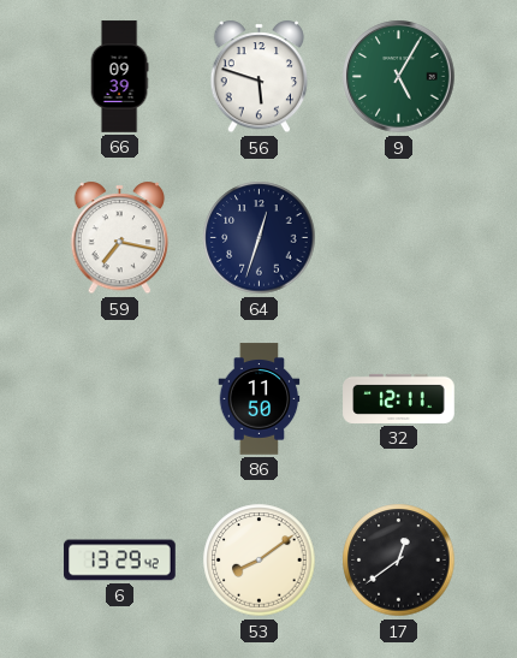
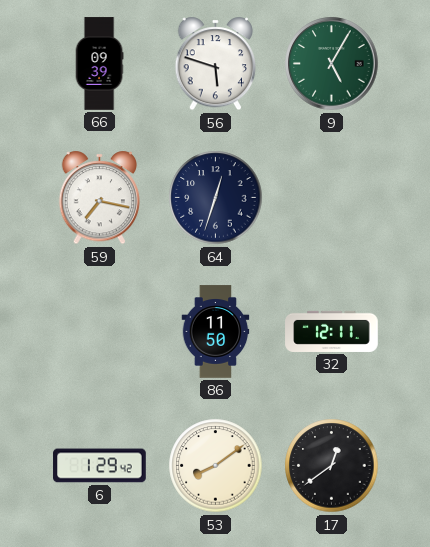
6: 13:29 -> 1:29
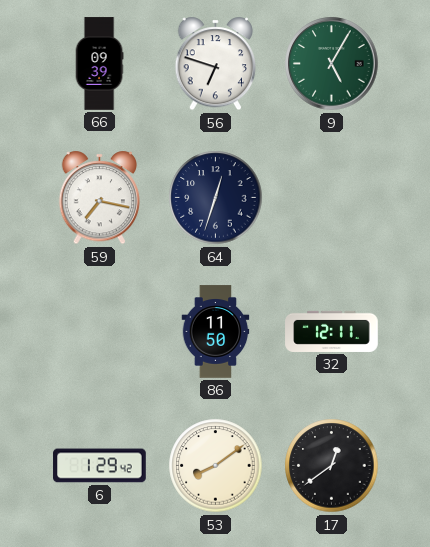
56: 5:48 -> 6:48
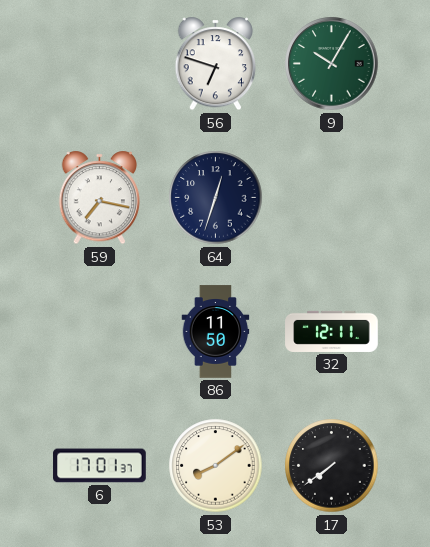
66: 09:39 -> none
9: 5:05 -> 10:05
6: 1:29 -> 17:01
17: 12:39 -> 7:39
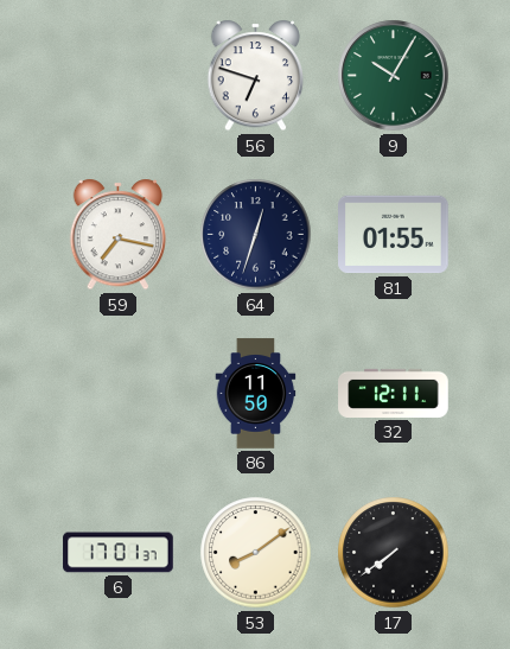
81: none -> 01:55
